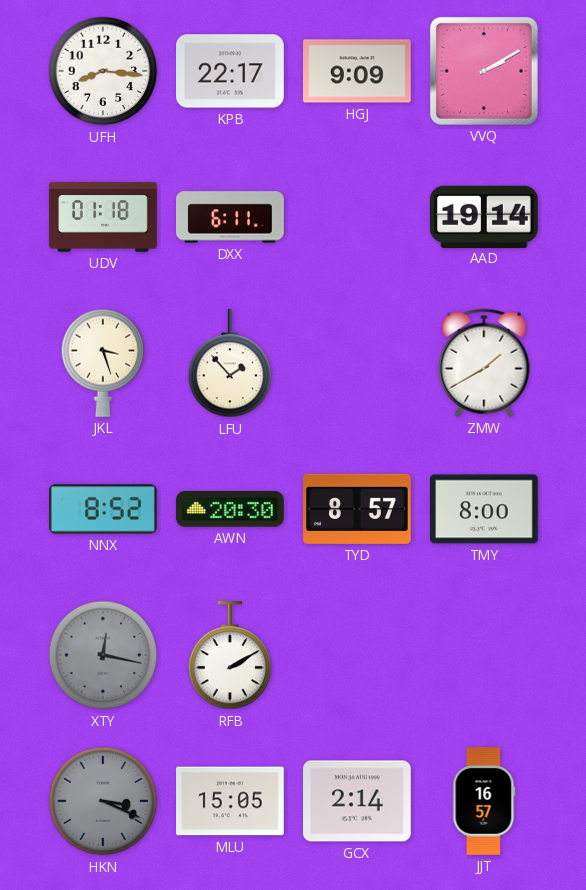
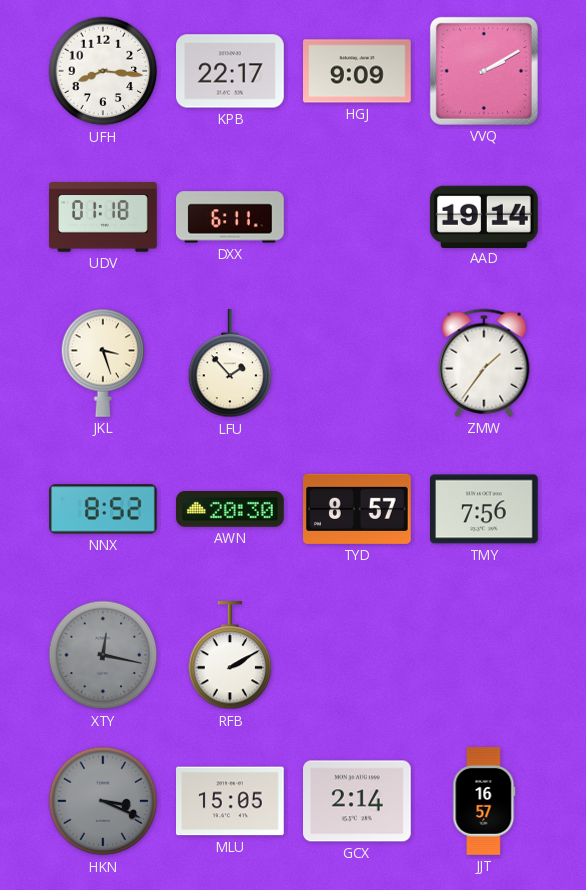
ZMW: 1:40 -> 1:36
TMY: 8:00 -> 7:56
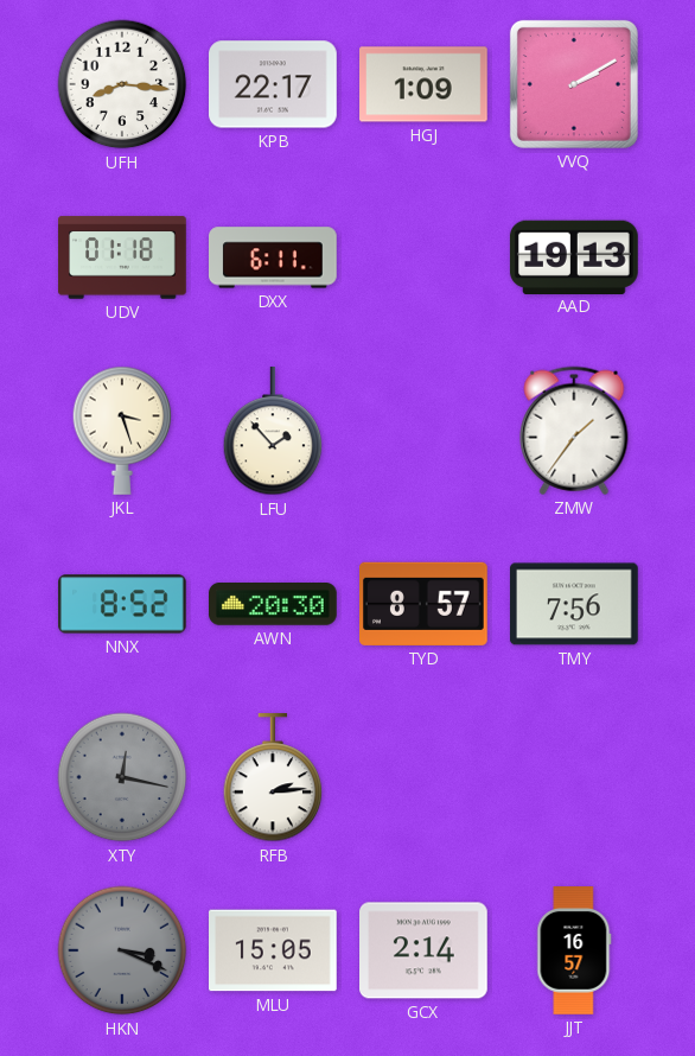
HGJ: 9:09 -> 1:09
AAD: 19:14 -> 19:13
RFB: 2:10 -> 2:14
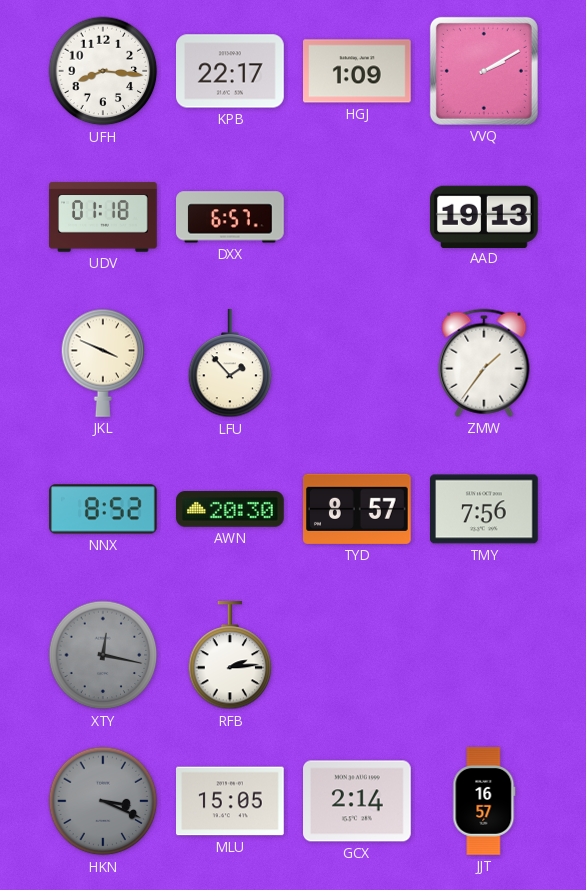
DXX: 6:11 -> 6:57
JKL: 3:27 -> 3:49
